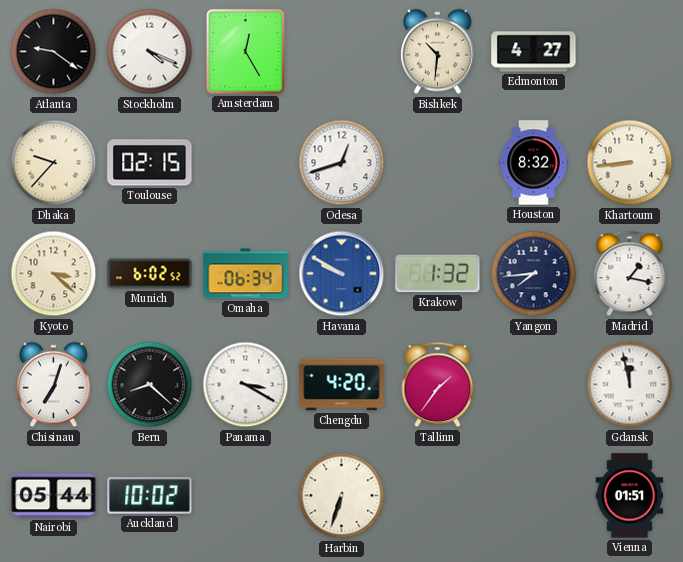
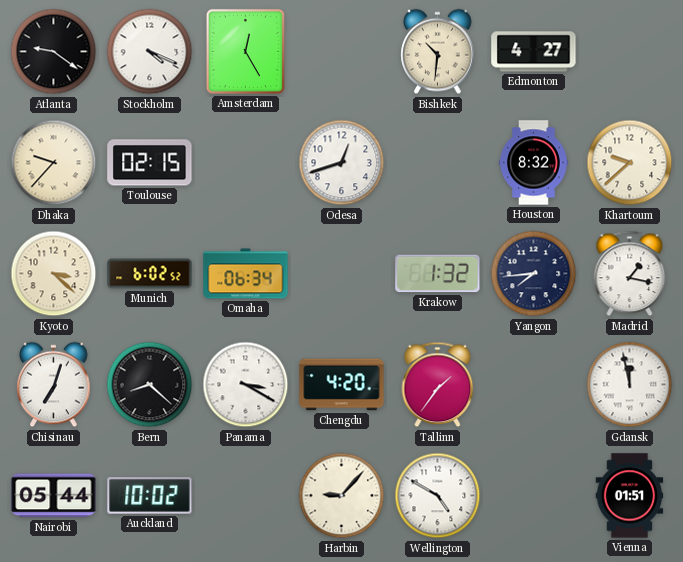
Khartoum: 8:44 -> 9:38
Havana: 9:50 -> none
Harbin: 6:33 -> 9:07
Wellington: none -> 4:50
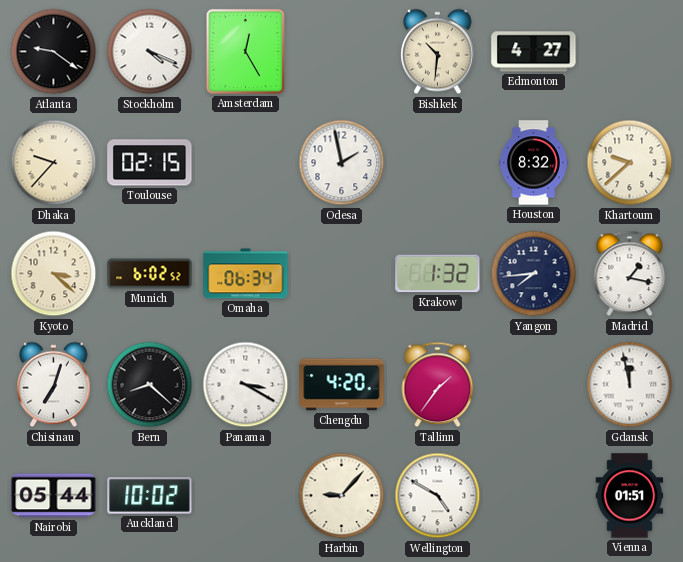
Odesa: 12:42 -> 1:58
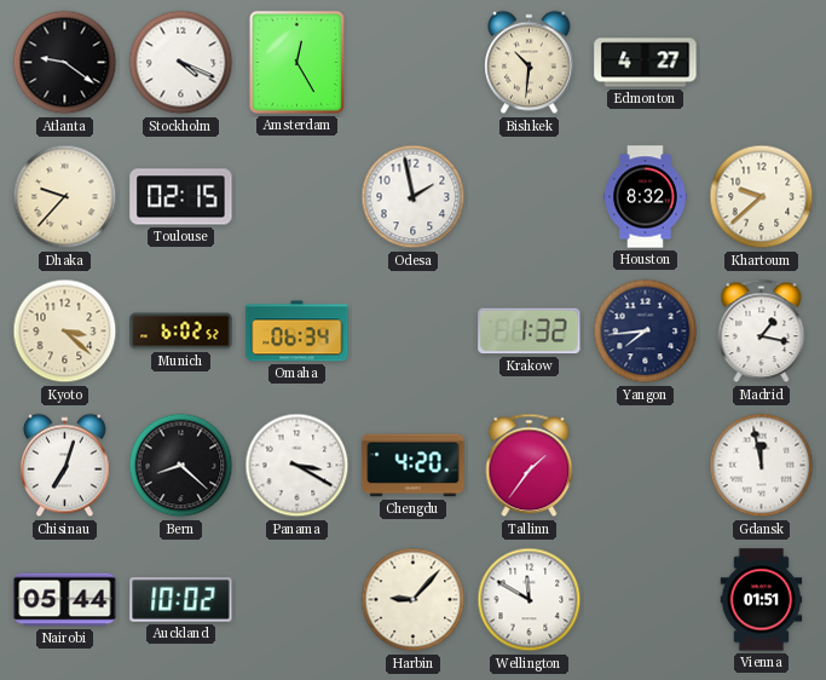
Wellington: 4:50 -> 11:50
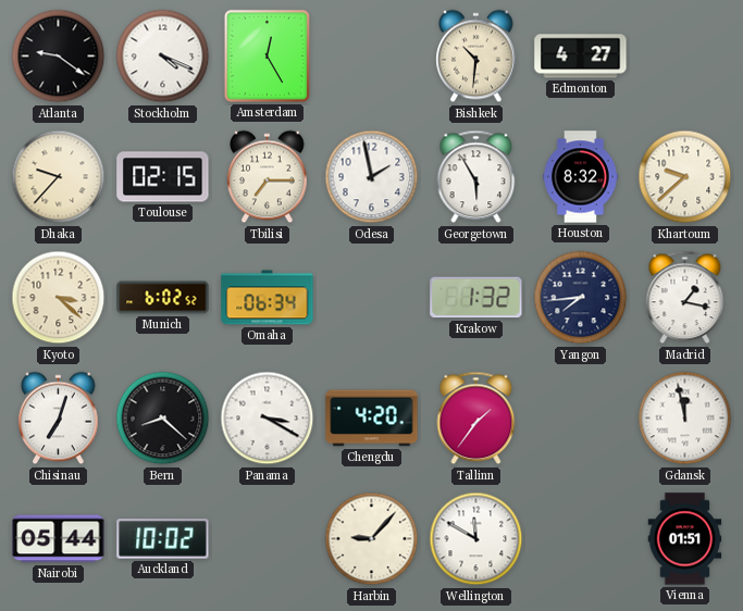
Tbilisi: none -> 7:15
Georgetown: none -> 5:55
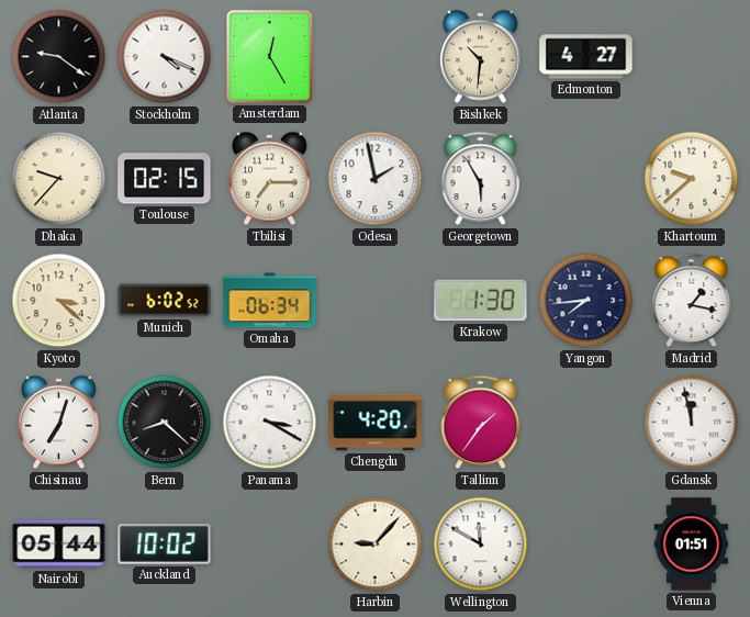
Houston: 8:32 -> none
Krakow: 1:32 -> 1:30
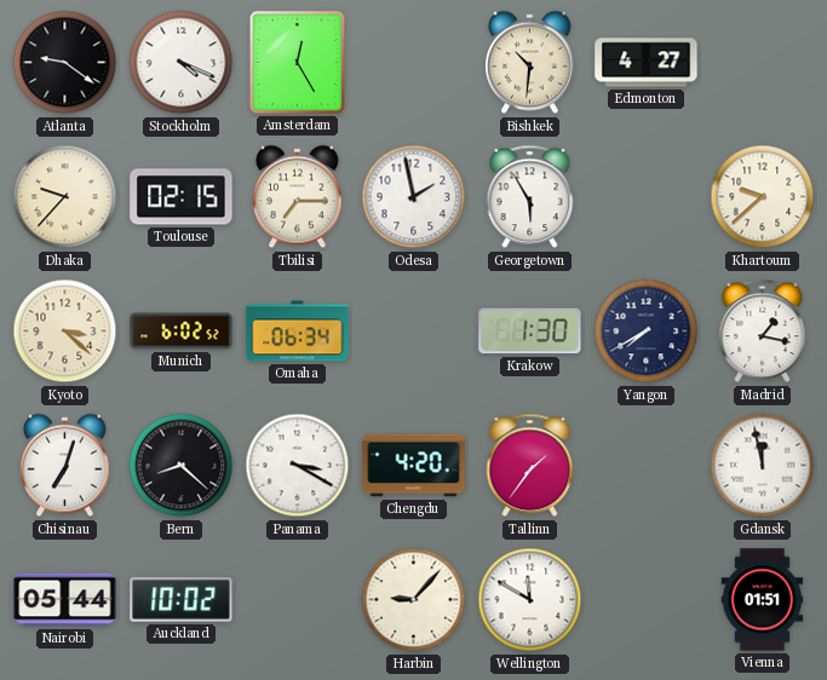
Yangon: 7:44 -> 7:40
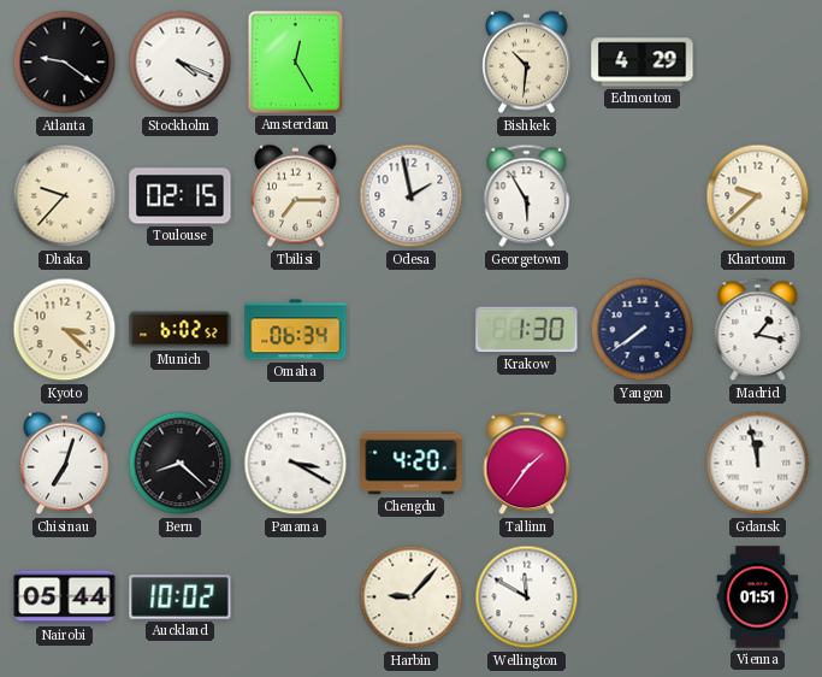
Edmonton: 4:27 -> 4:29
Yangon: 7:40 -> 7:39
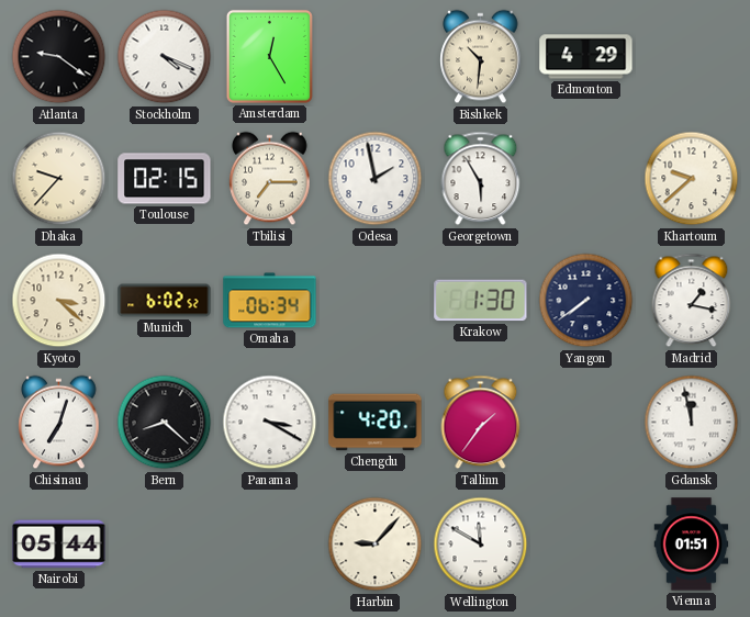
Auckland: 10:02 -> none
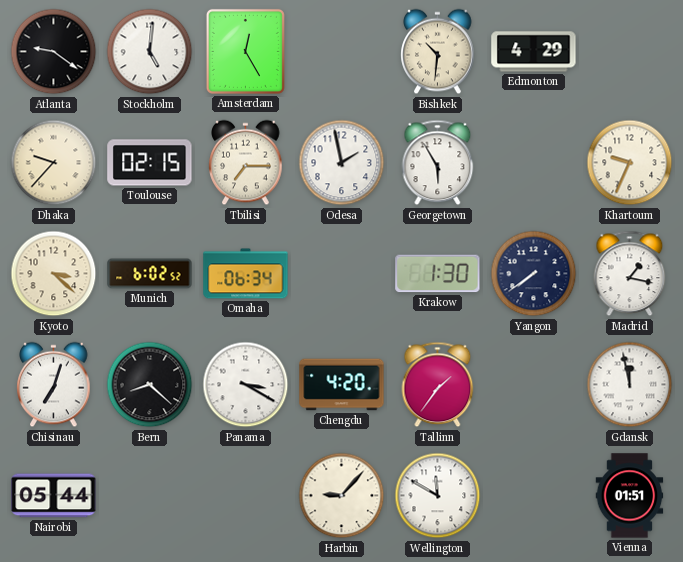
Stockholm: 4:19 -> 5:01
Khartoum: 9:38 -> 9:34
